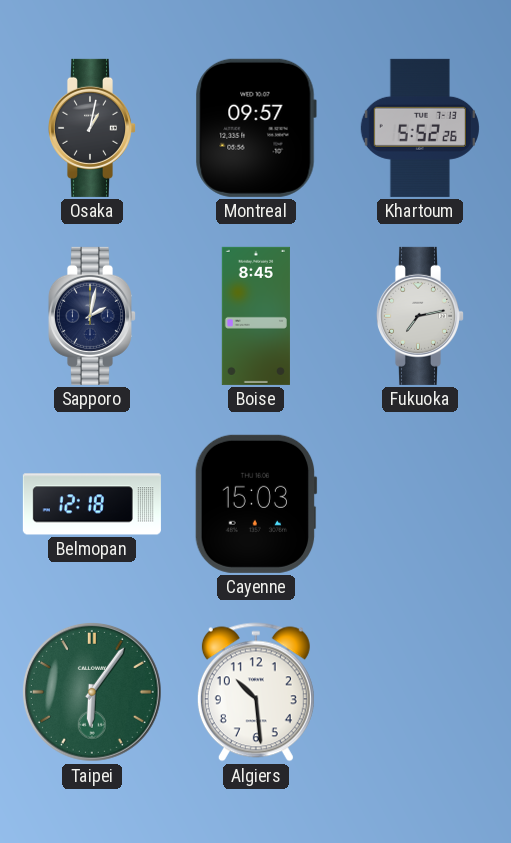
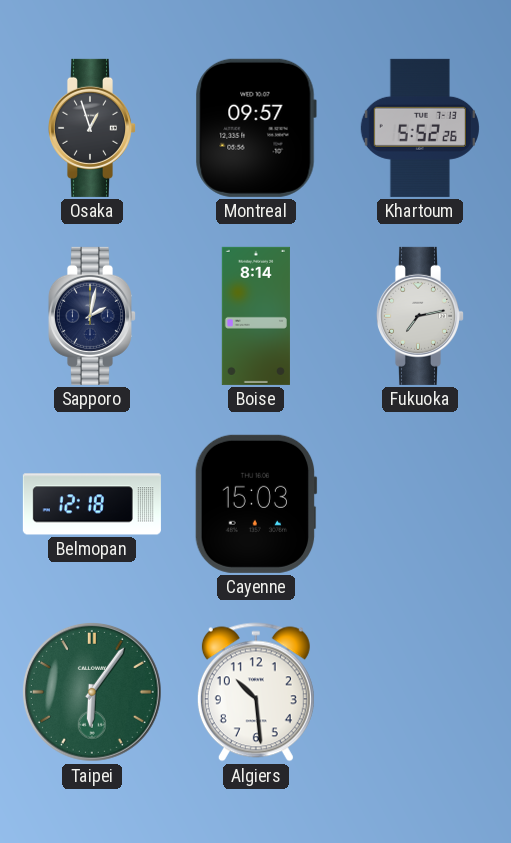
Osaka: 1:02 -> 12:57
Boise: 8:45 -> 8:14
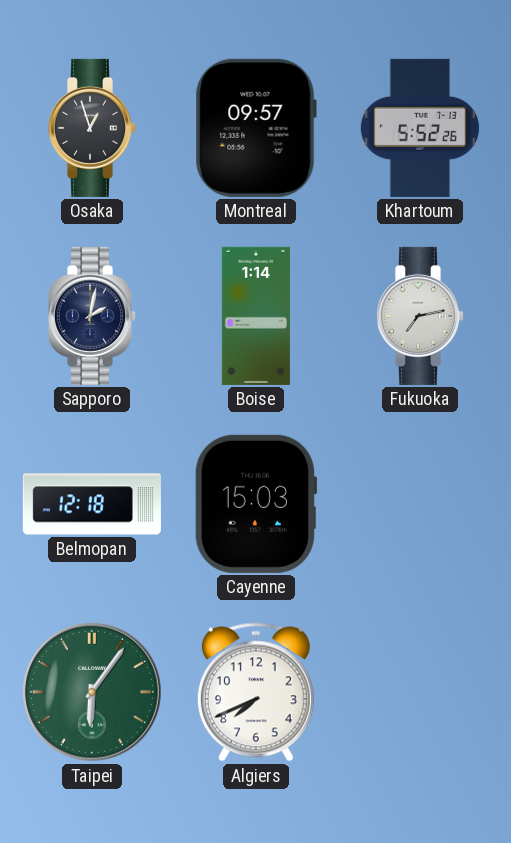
Boise: 8:14 -> 1:14
Algiers: 10:29 -> 7:41
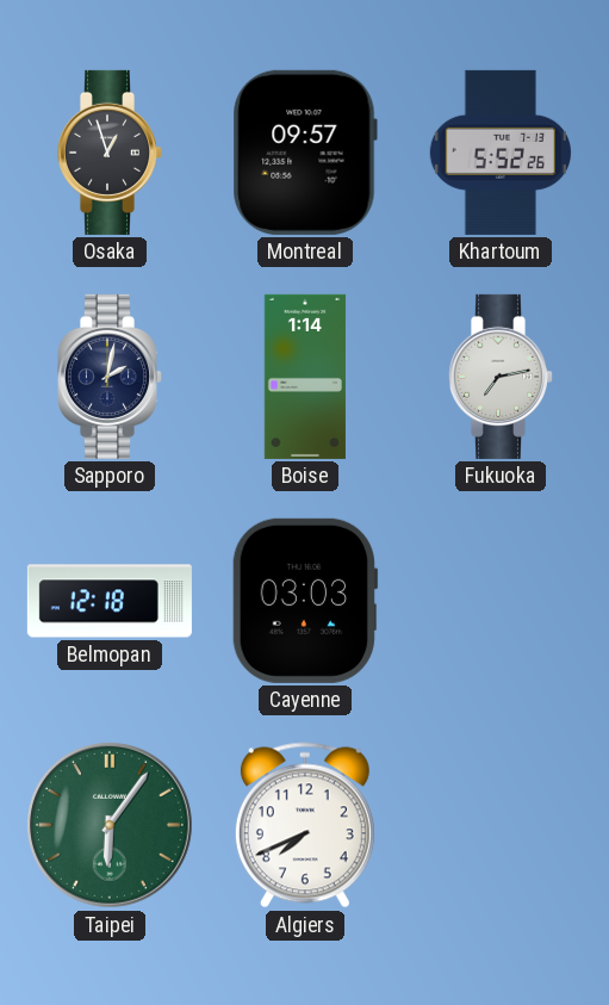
Cayenne: 15:03 -> 03:03
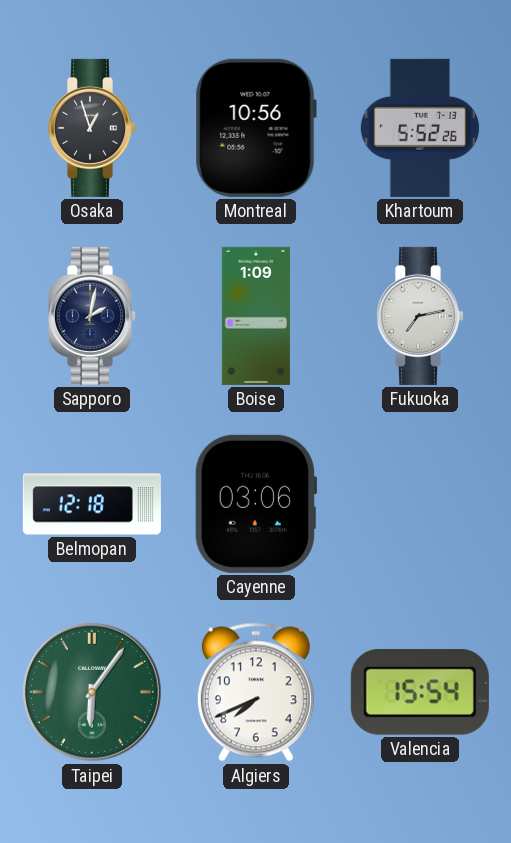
Montreal: 09:57 -> 10:56
Boise: 1:14 -> 1:09
Cayenne: 03:03 -> 03:06
Valencia: none -> 15:54
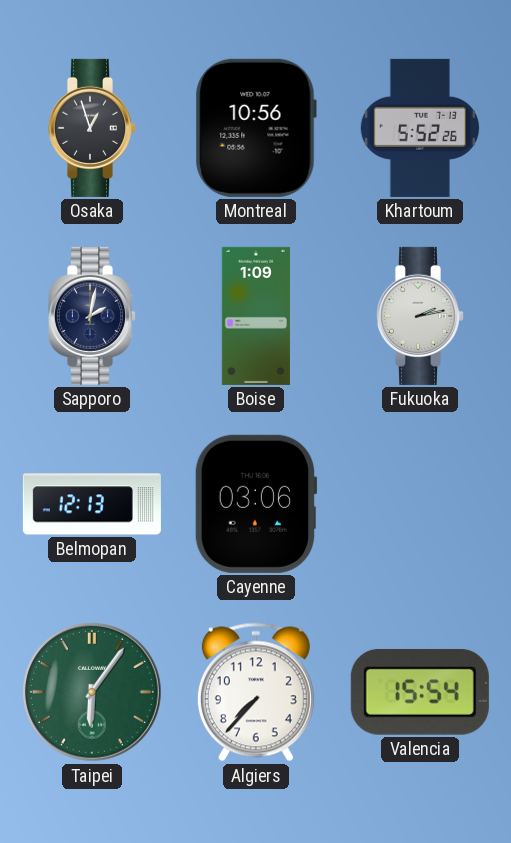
Fukuoka: 7:13 -> 2:13
Belmopan: 12:18 -> 12:13
Algiers: 7:41 -> 7:37
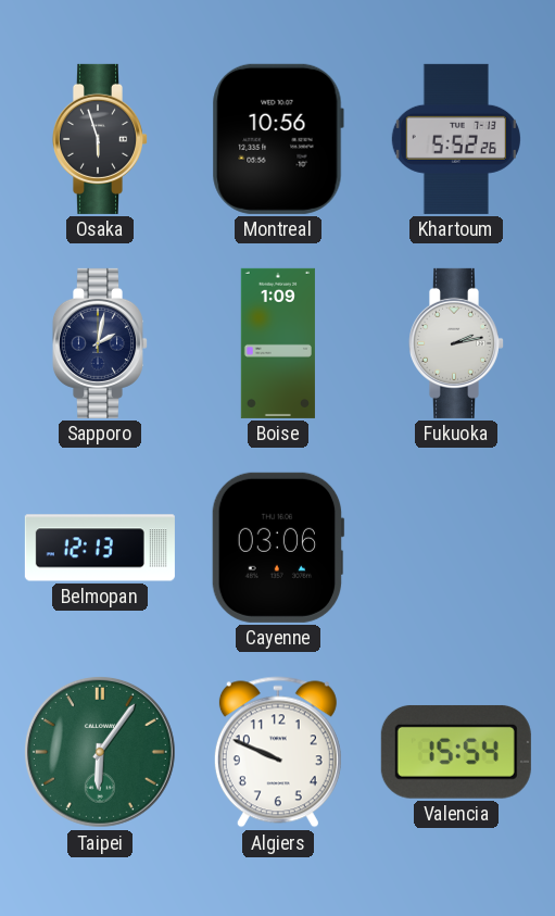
Osaka: 12:57 -> 5:57
Algiers: 7:37 -> 9:49
